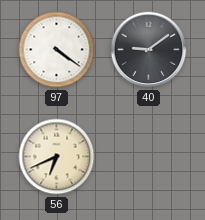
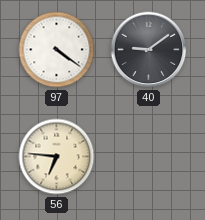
56: 6:41 -> 6:46
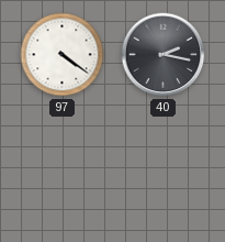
40: 9:09 -> 2:17
56: 6:46 -> none
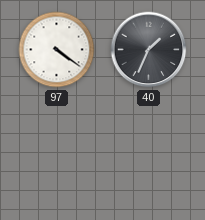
40: 2:17 -> 1:34
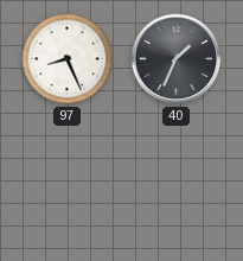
97: 4:21 -> 8:26
